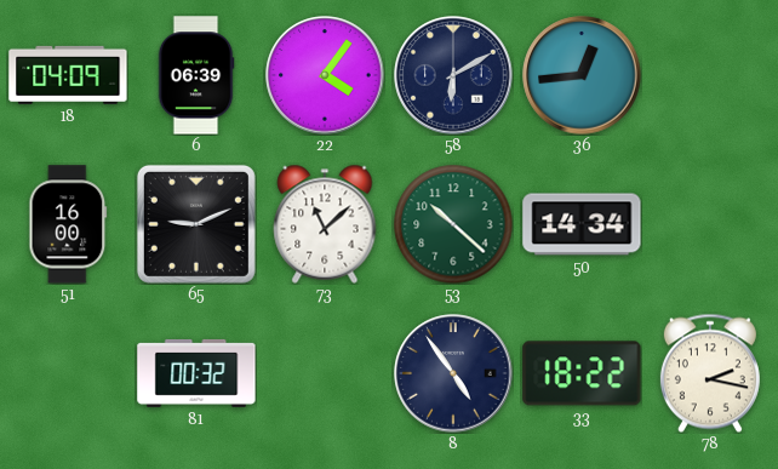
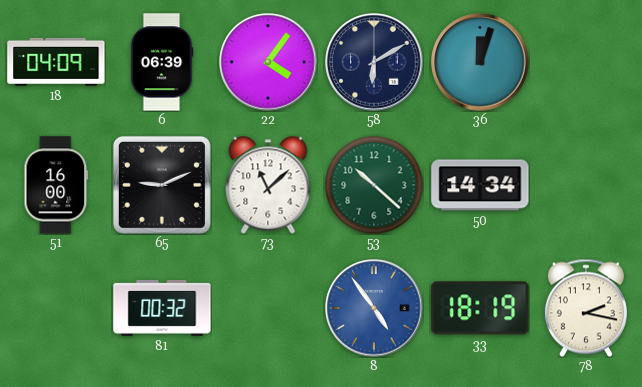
36: 12:44 -> 12:03
8 dial: navy -> blue
33: 18:22 -> 18:19
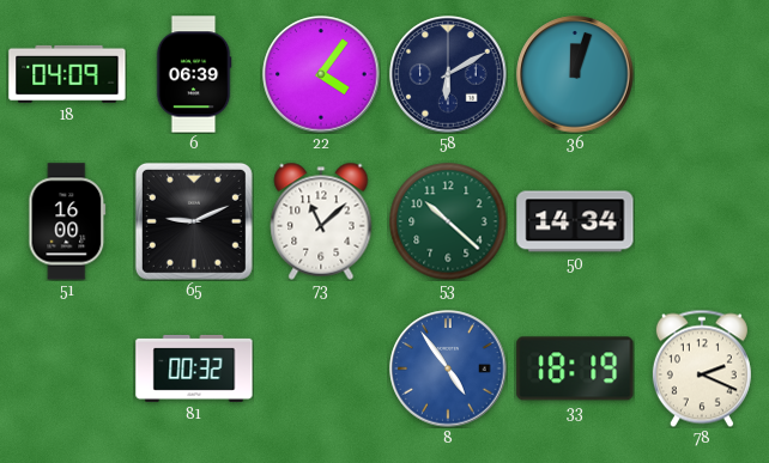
78: 2:17 -> 2:19
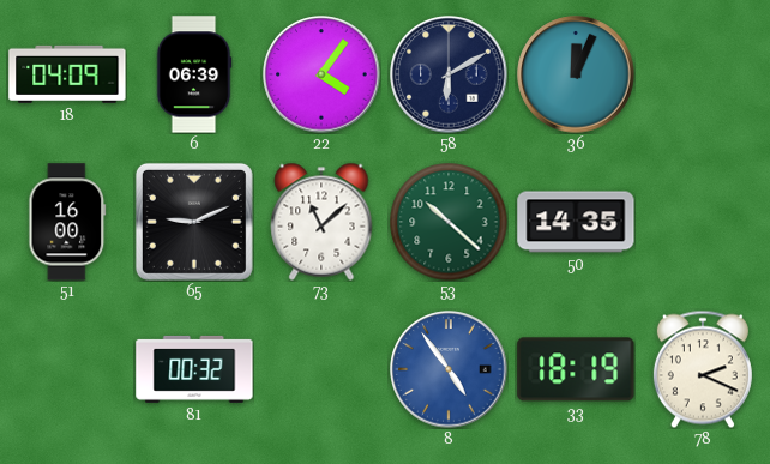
36: 12:03 -> 12:04
50: 14:34 -> 14:35
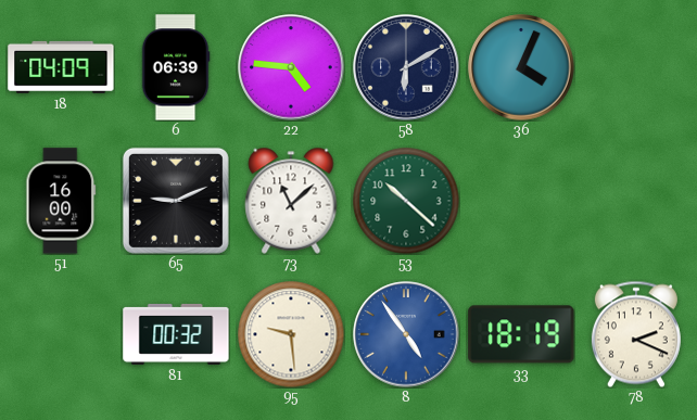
22: 4:06 -> 4:46
36: 12:04 -> 4:04
50: 14:35 -> none
95: none -> 9:29
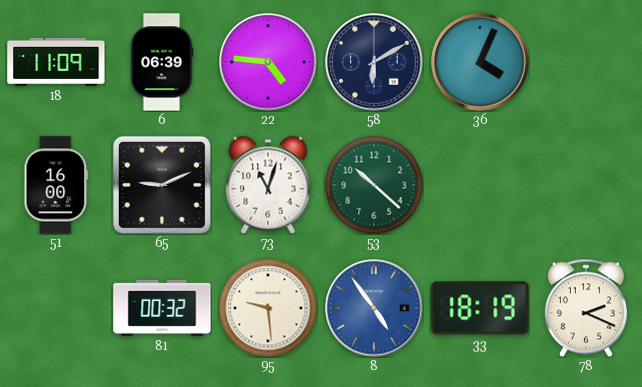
18: 04:09 -> 11:09
73: 11:08 -> 11:03
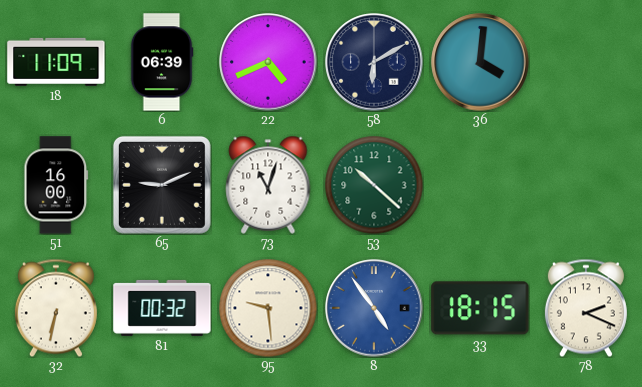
22: 4:46 -> 4:41
36: 4:04 -> 4:01
32: none -> 6:32
33: 18:19 -> 18:15
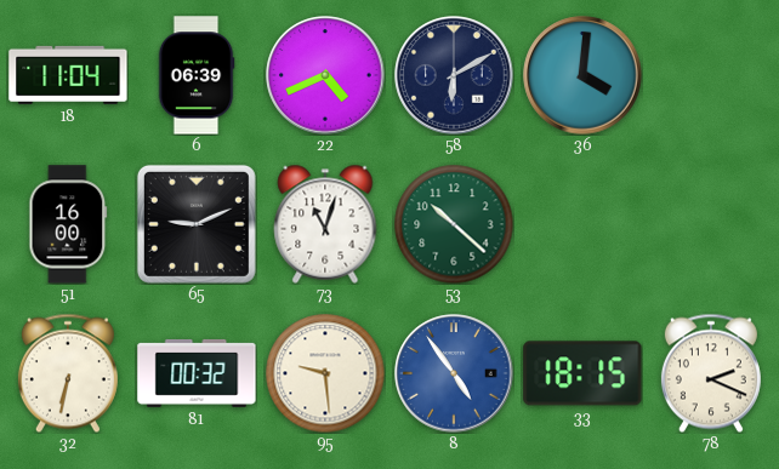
18: 11:09 -> 11:04
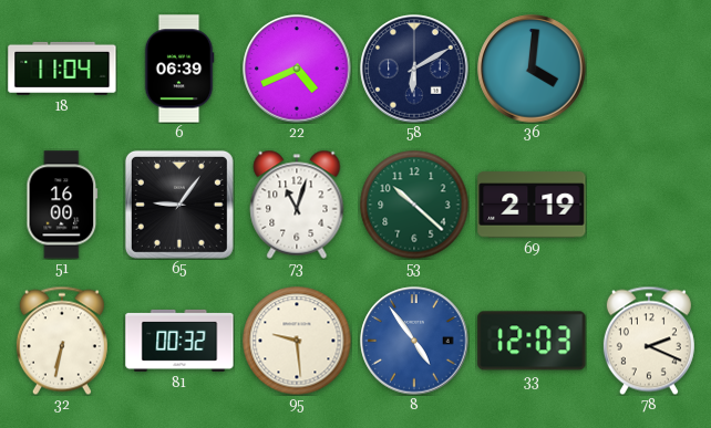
65: 9:11 -> 9:06
69: none -> 2:19
33: 18:15 -> 12:03
